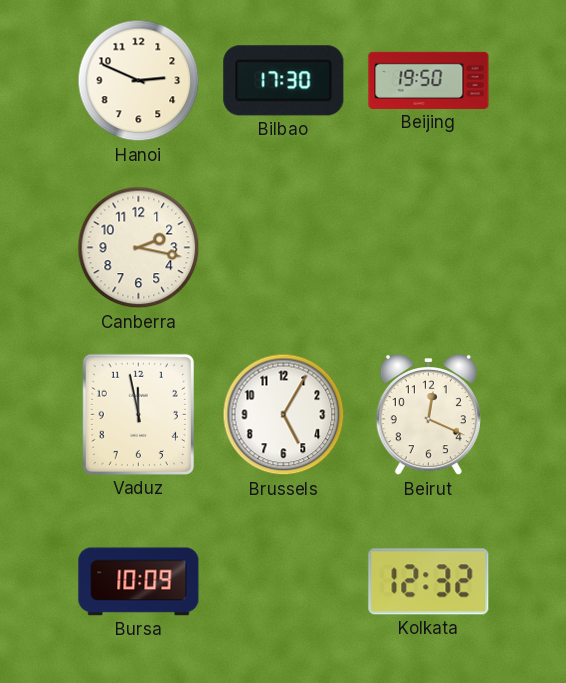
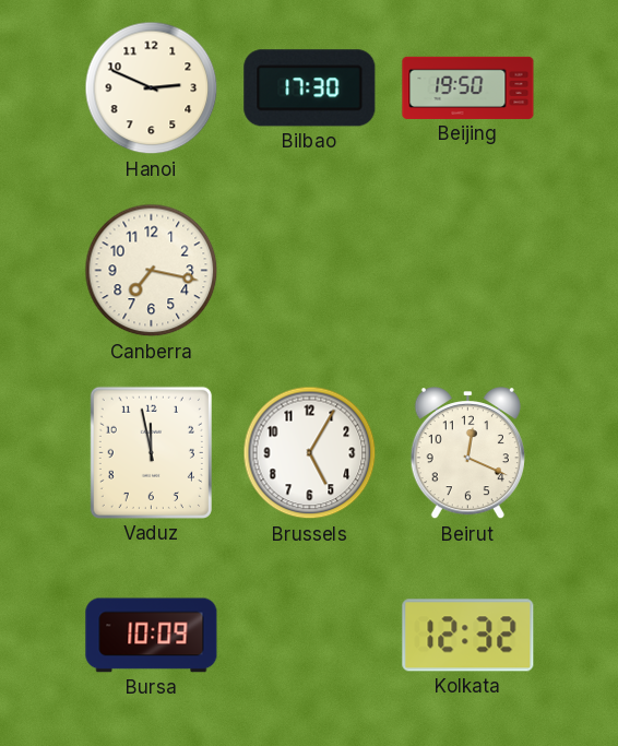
Canberra: 2:17 -> 7:17
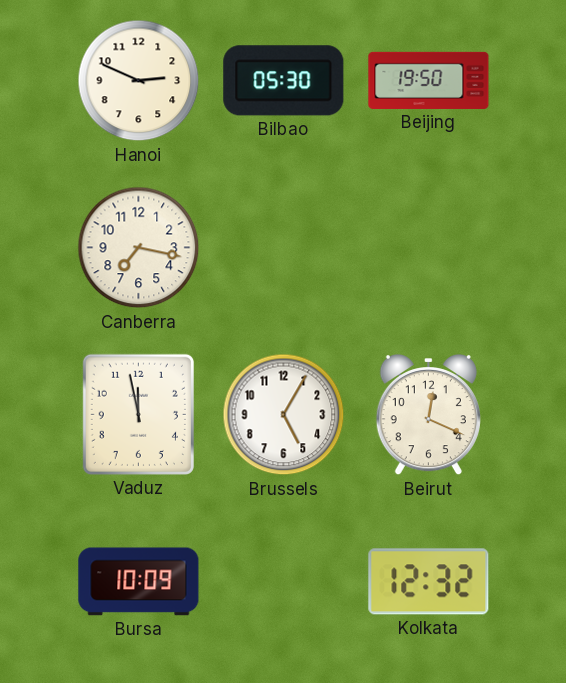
Bilbao: 17:30 -> 05:30
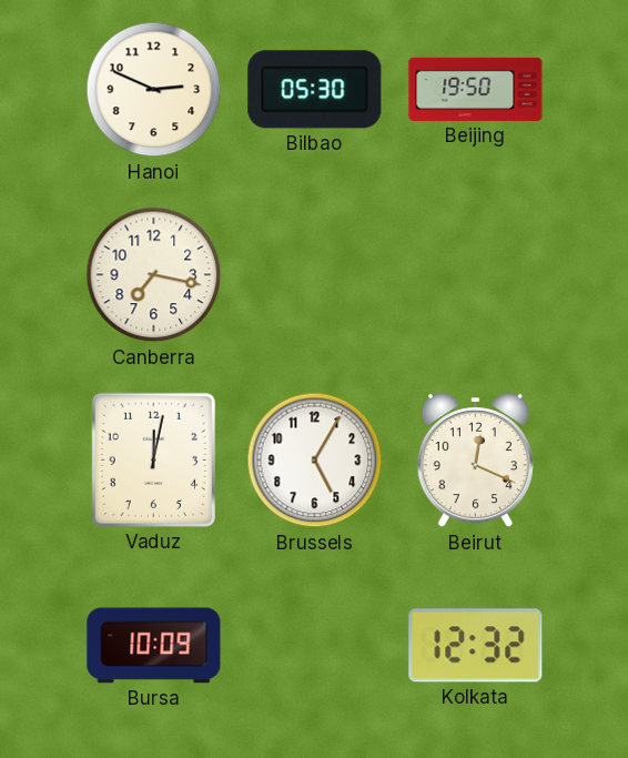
Vaduz: 11:58 -> 12:02
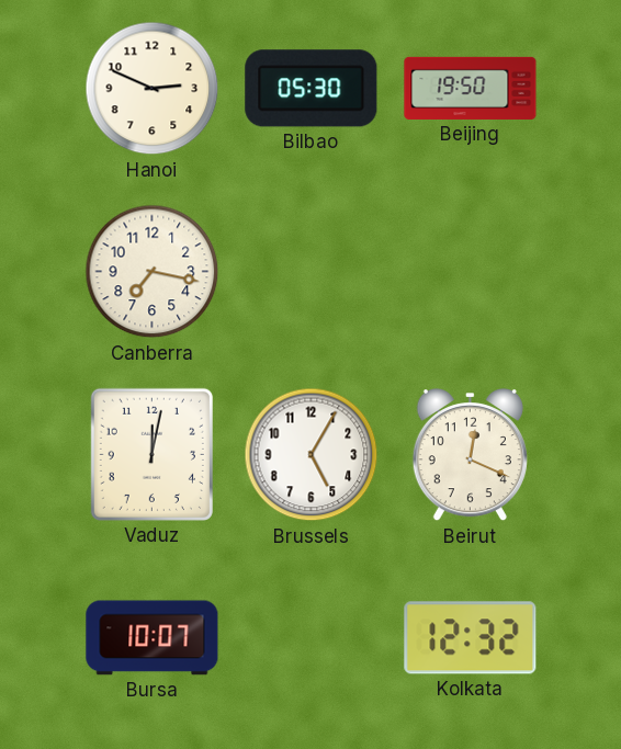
Bursa: 10:09 -> 10:07
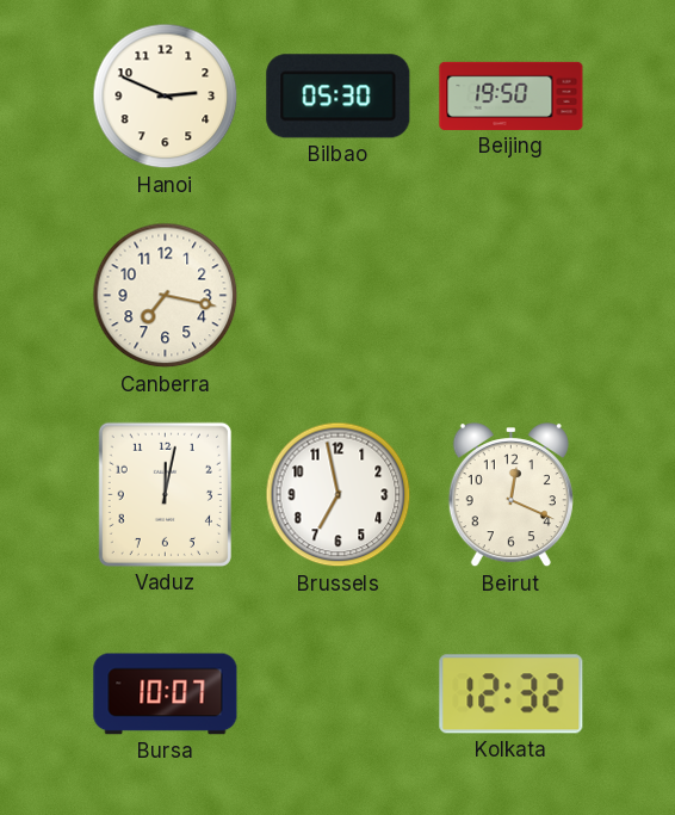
Brussels: 5:05 -> 6:58
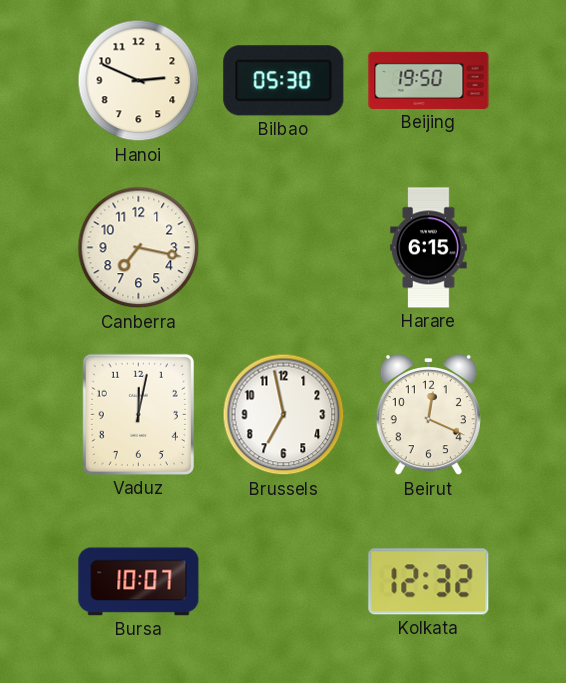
Harare: none -> 6:15
